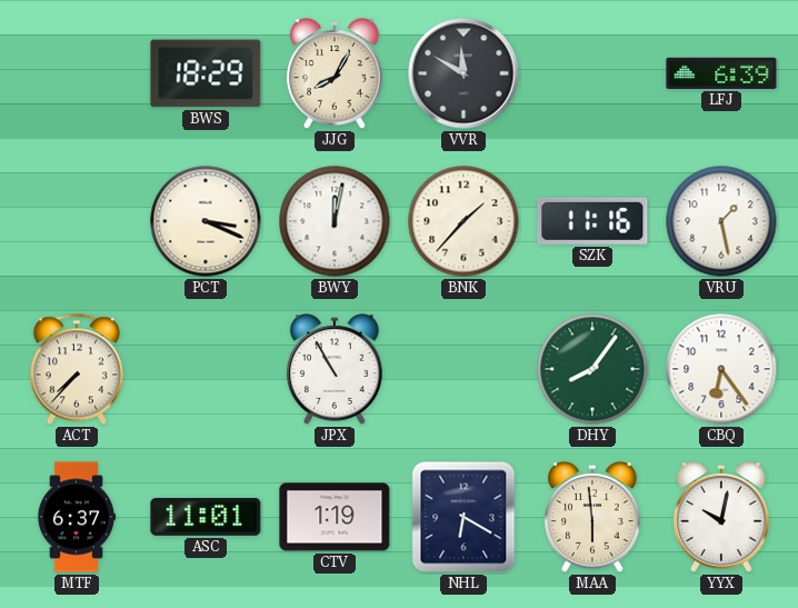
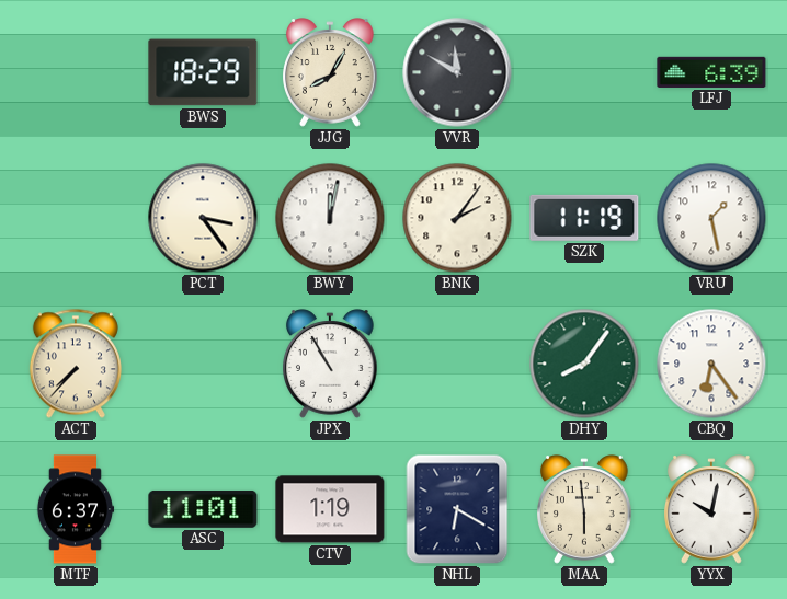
PCT: 3:19 -> 3:24
BNK: 1:37 -> 2:06
SZK: 11:16 -> 11:19
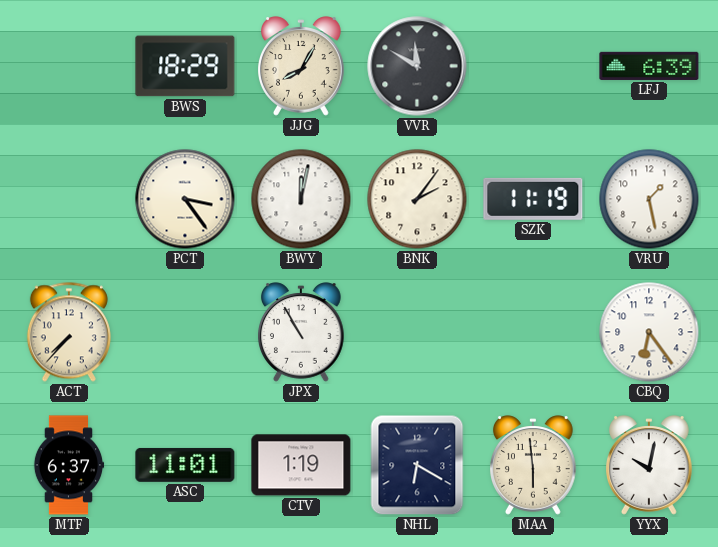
DHY: 8:06 -> none
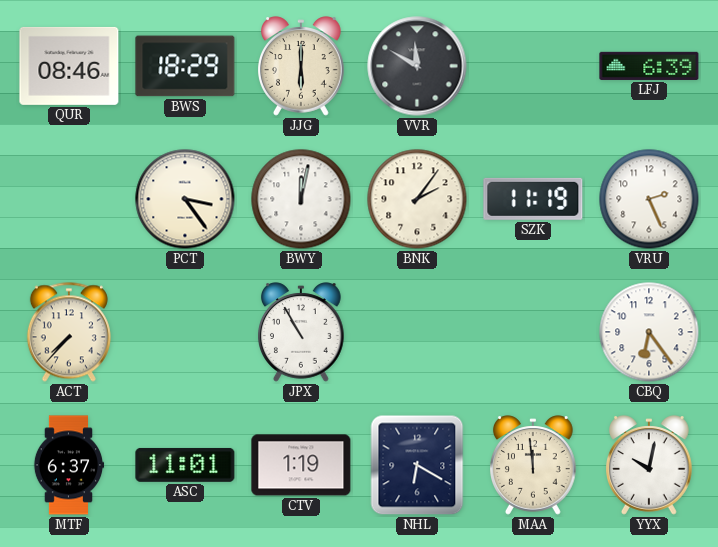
QUR: none -> 08:46
JJG: 8:05 -> 6:00
VRU: 1:28 -> 2:26
MAA: 5:59 -> 11:59
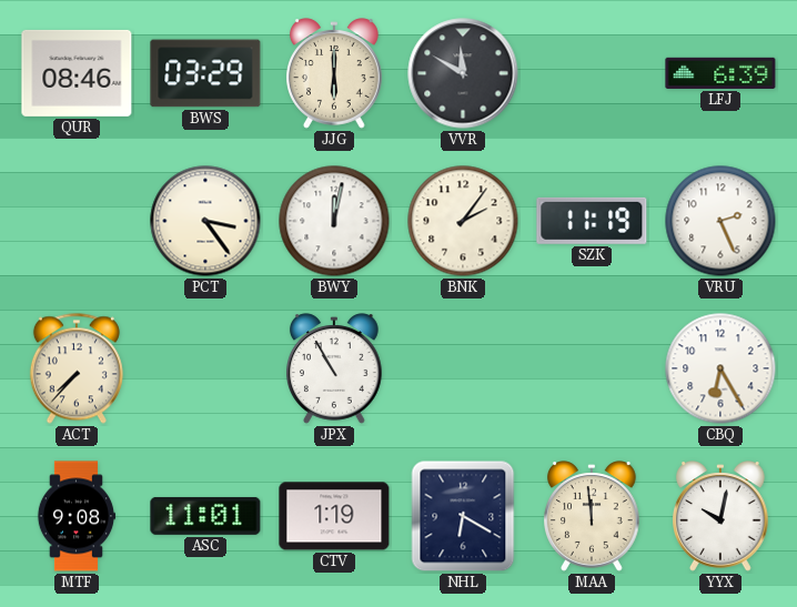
BWS: 18:29 -> 03:29
CBQ: 6:24 -> 6:25
MTF: 6:37 -> 9:08
